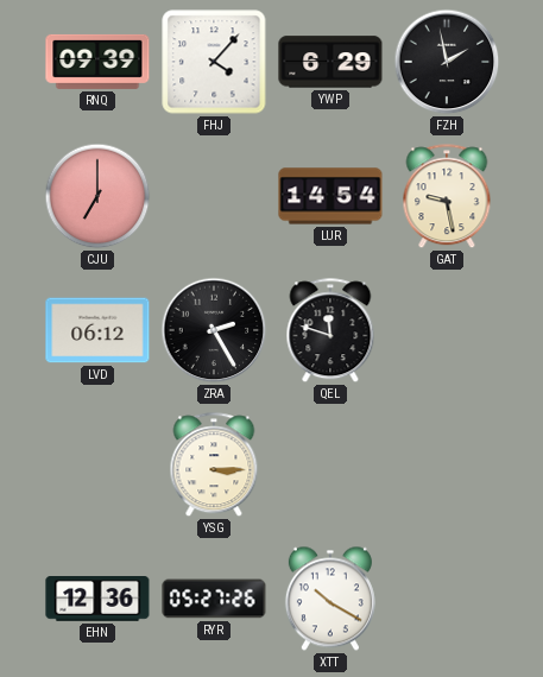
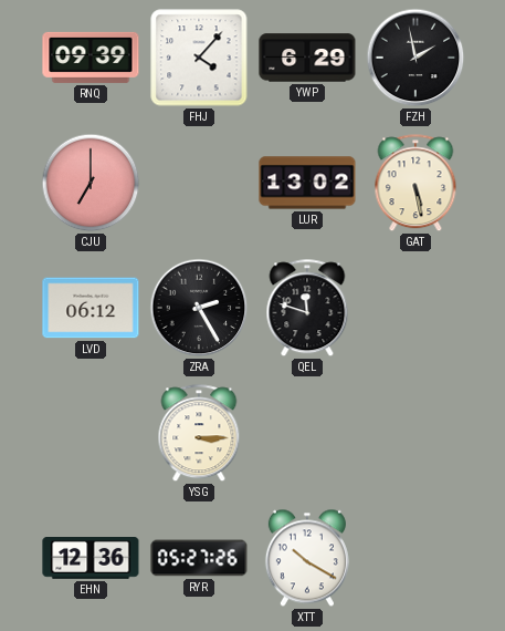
LUR: 14:54 -> 13:02
GAT: 9:28 -> 5:28
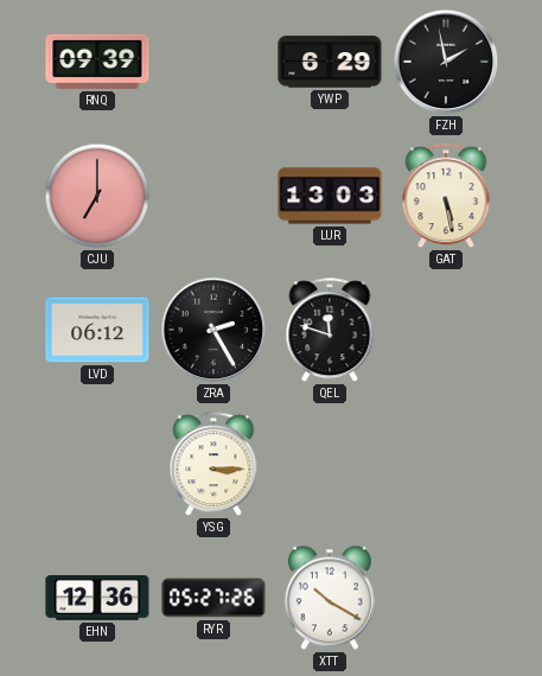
FHJ: 4:07 -> none
LUR: 13:02 -> 13:03
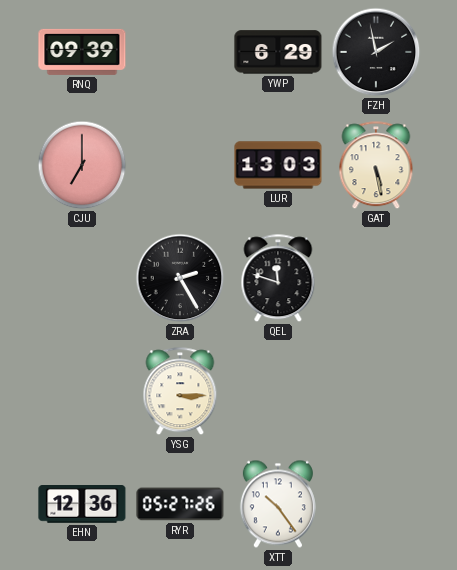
LVD: 06:12 -> none
XTT: 10:20 -> 10:24
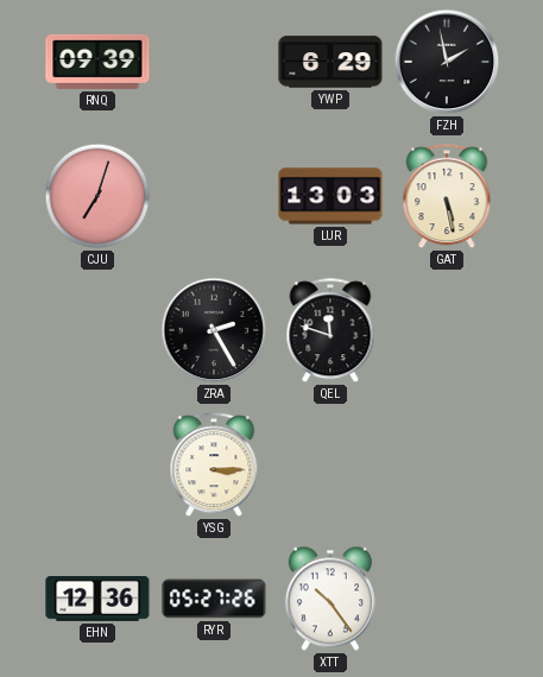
CJU: 7:00 -> 7:03
